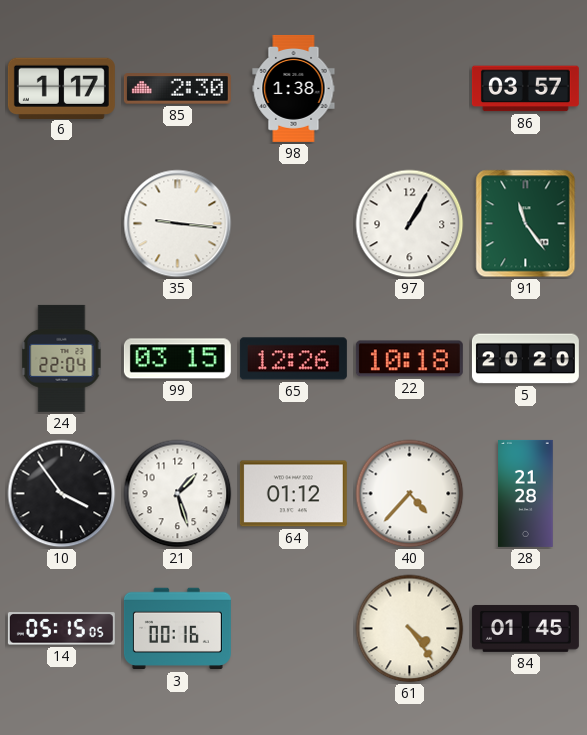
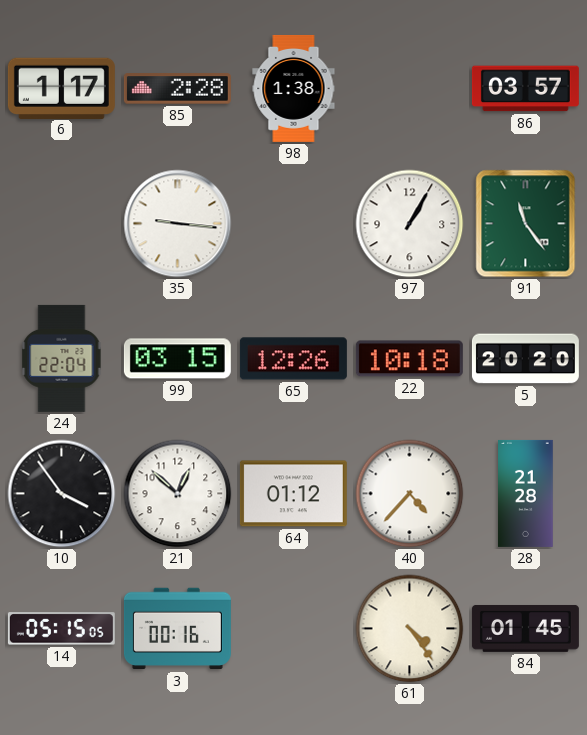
85: 2:30 -> 2:28
21: 1:27 -> 12:52
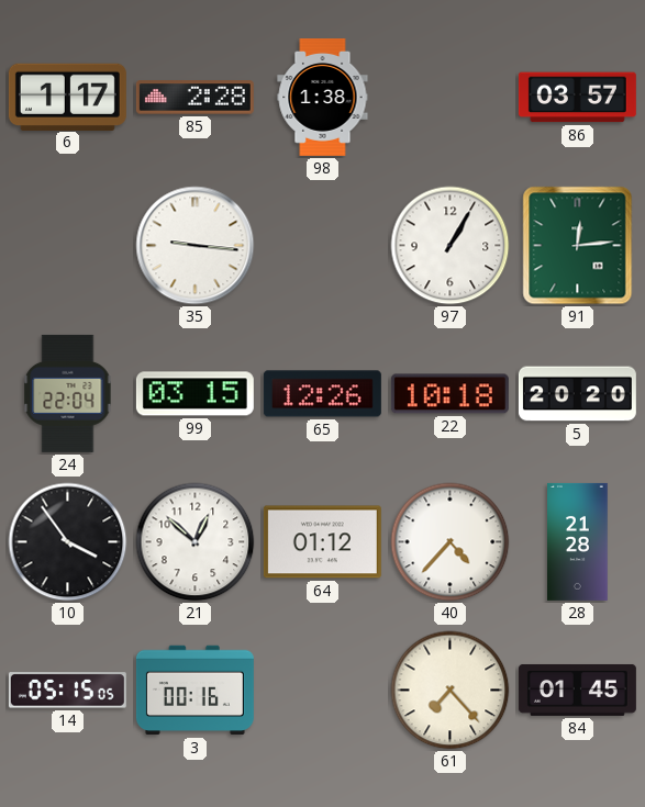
91: 11:24 -> 12:14
61: 4:24 -> 7:23
